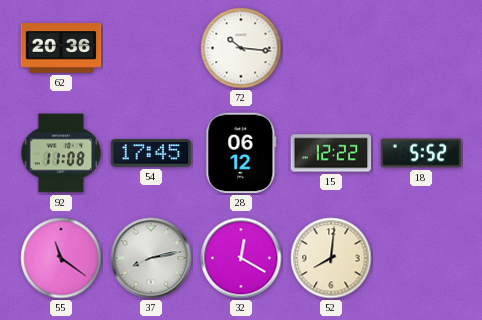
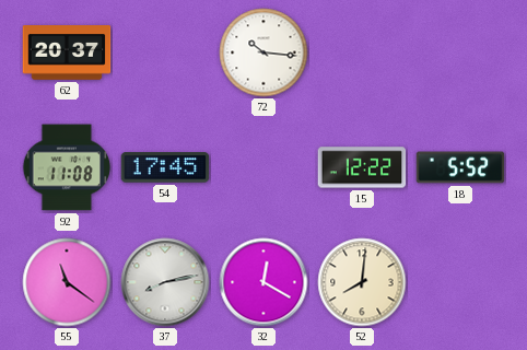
62: 20:36 -> 20:37
28: 06:12 -> none
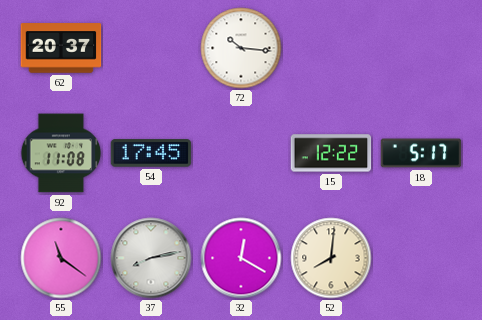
18: 5:52 -> 5:17
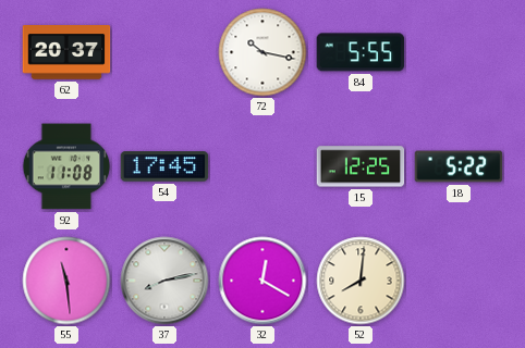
72: 10:16 -> 10:17
84: none -> 5:55
15: 12:22 -> 12:25
18: 5:17 -> 5:22
55: 11:21 -> 11:29
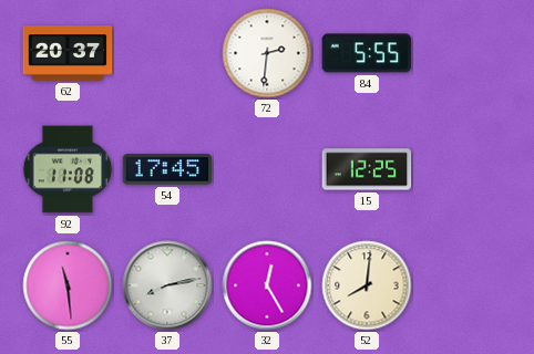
72: 10:17 -> 2:31
18: 5:22 -> none
32: 12:20 -> 12:25
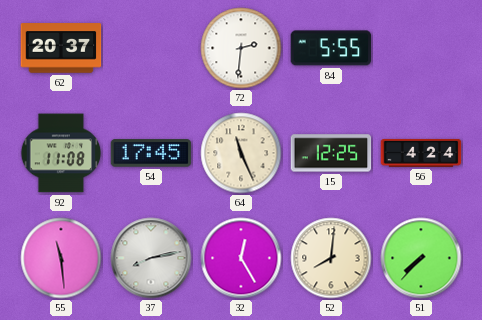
64: none -> 11:26
56: none -> 4:24
51: none -> 7:37
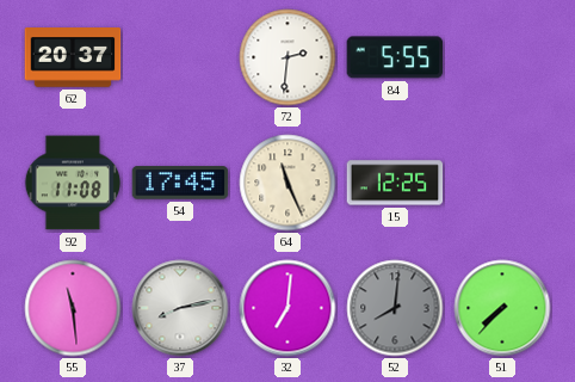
56: 4:24 -> none
32: 12:25 -> 7:01
52 dial: cream -> grey
